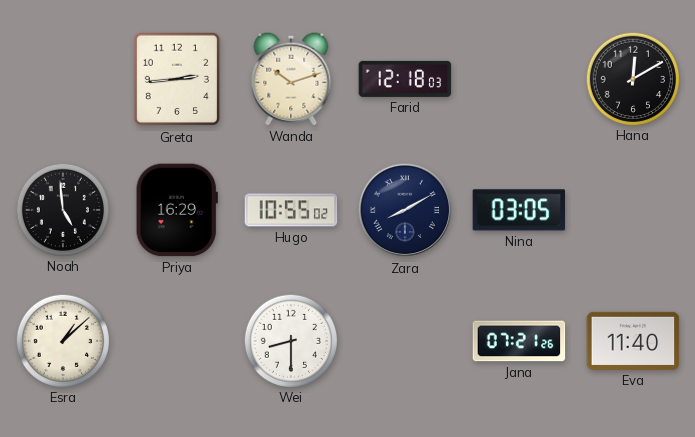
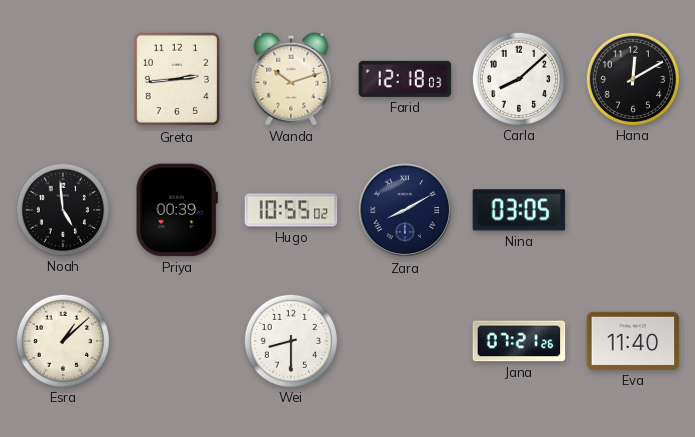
Carla: none -> 8:08
Priya: 16:29 -> 00:39
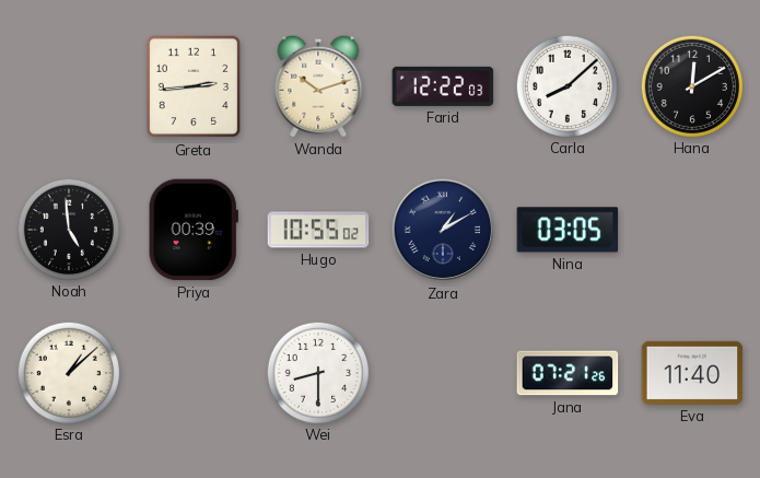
Farid: 12:18 -> 12:22
Zara: 8:10 -> 1:10
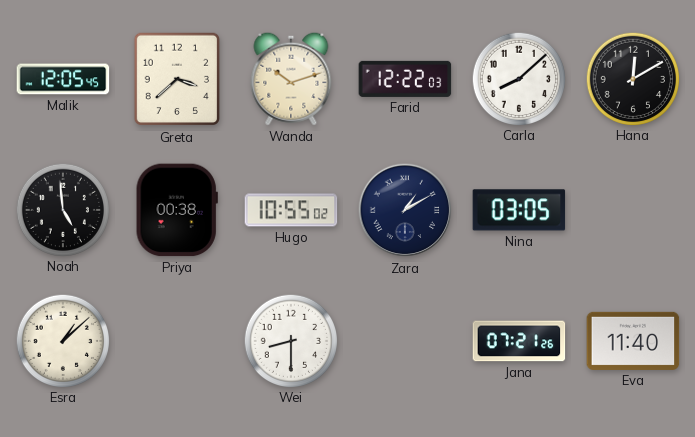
Malik: none -> 12:05
Greta: 2:44 -> 3:38
Priya: 00:39 -> 00:38
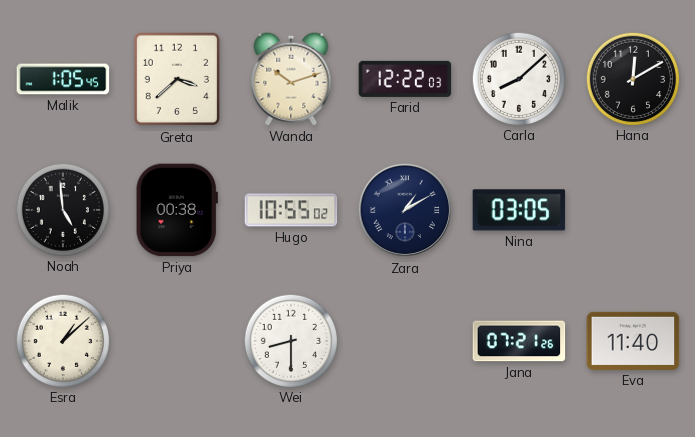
Malik: 12:05 -> 1:05
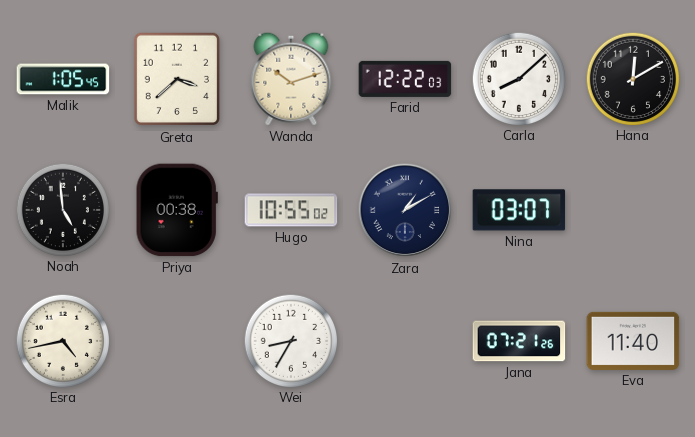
Nina: 03:05 -> 03:07
Esra: 1:08 -> 4:43
Wei: 8:30 -> 8:35
